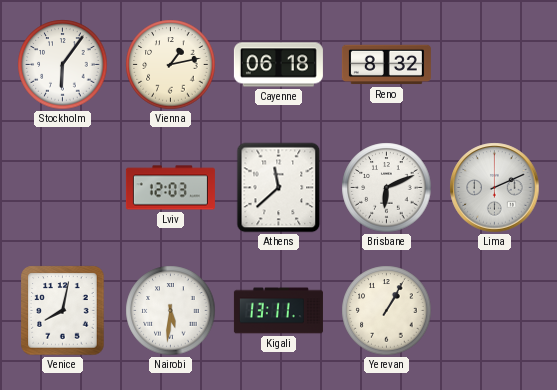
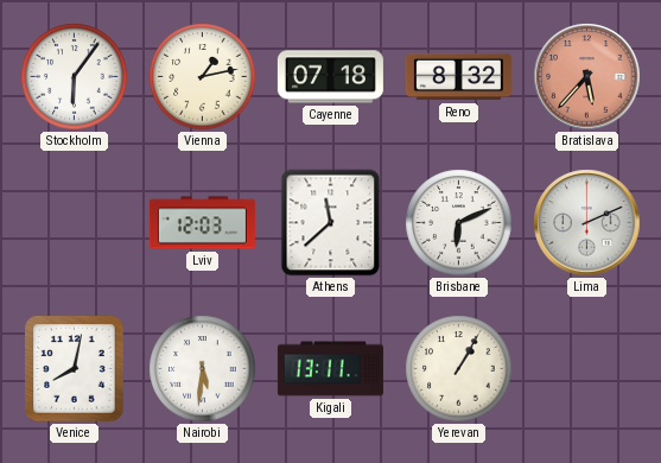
Cayenne: 06:18 -> 07:18
Bratislava: none -> 5:37
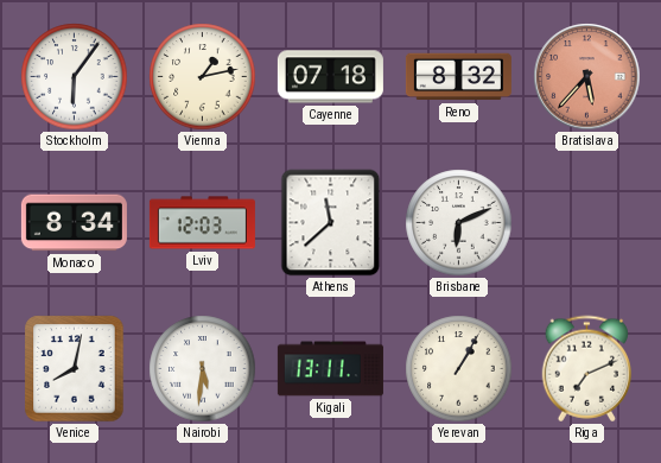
Monaco: none -> 8:34
Lima: 2:11 -> none
Riga: none -> 7:11
